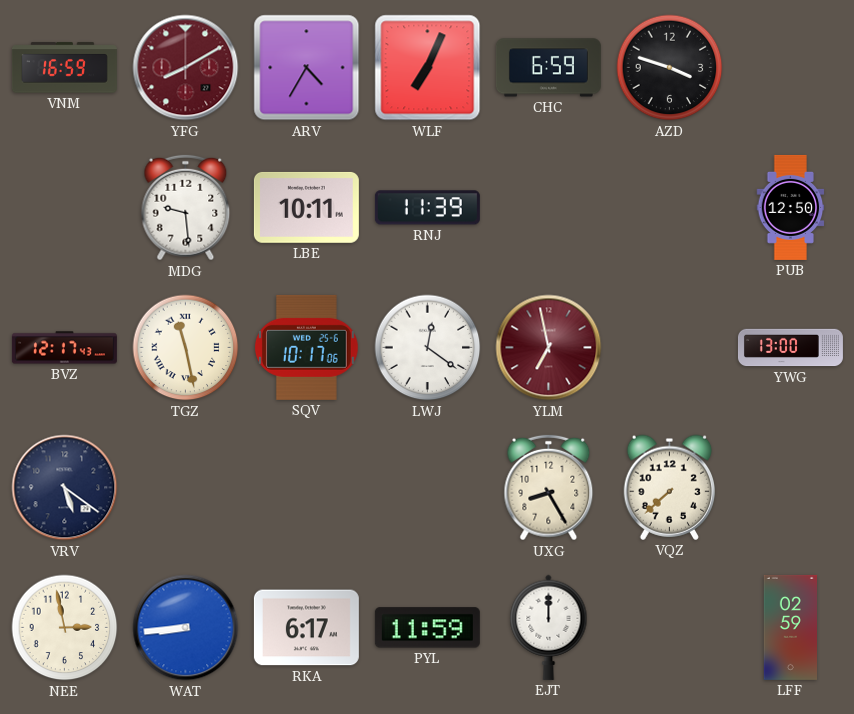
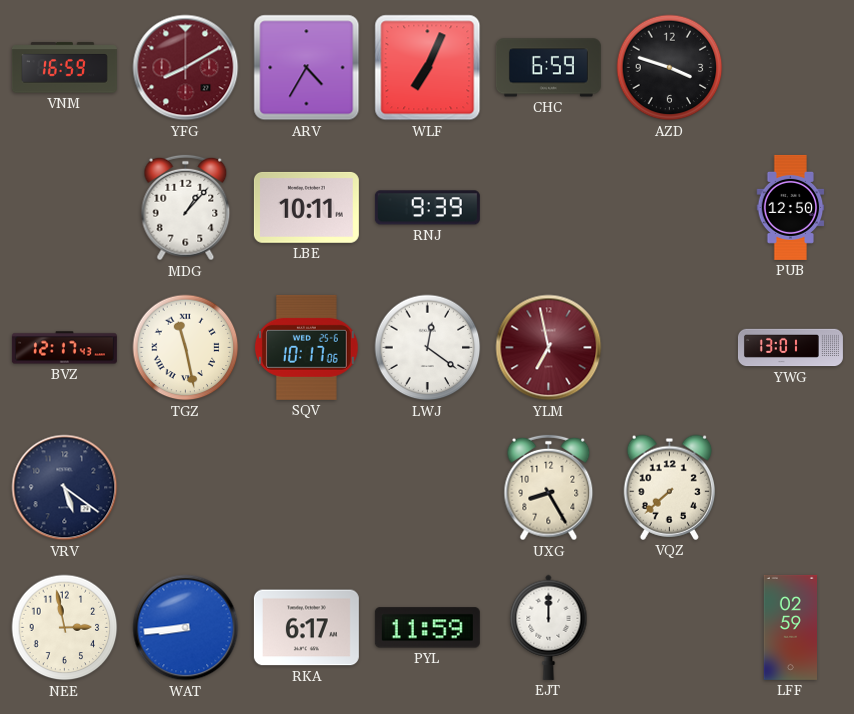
MDG: 9:29 -> 1:07
RNJ: 11:39 -> 9:39
YWG: 13:00 -> 13:01
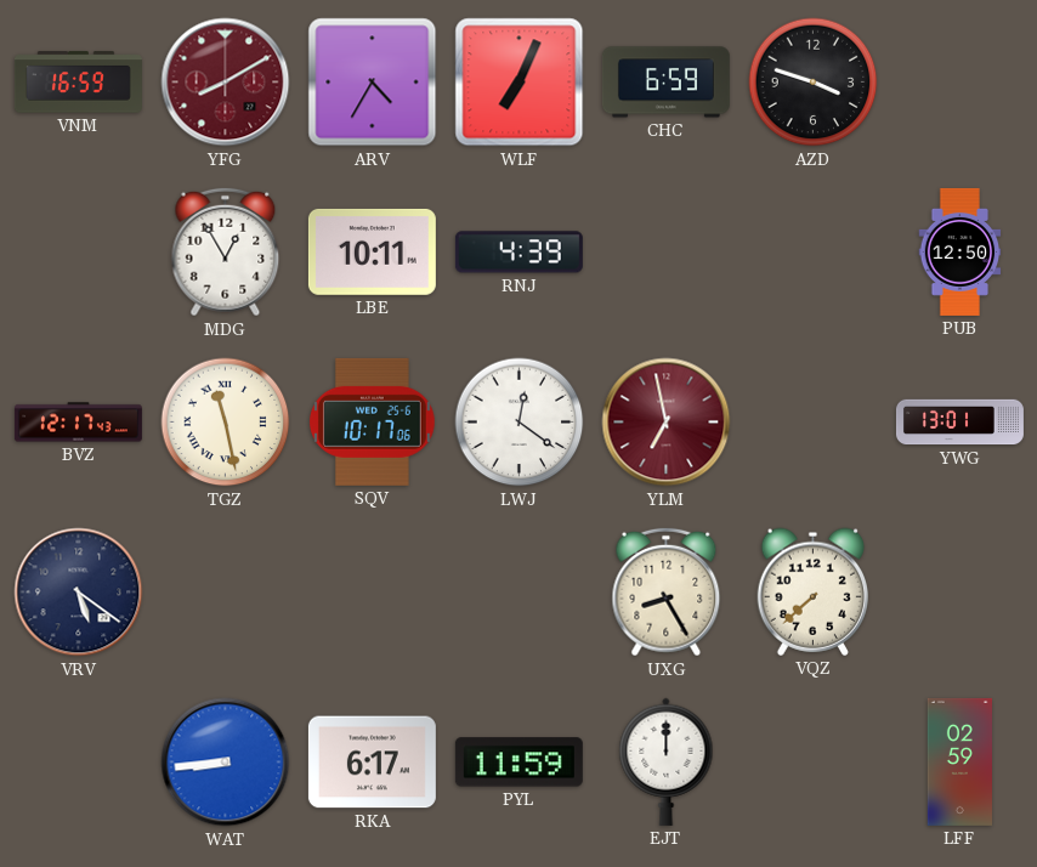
MDG: 1:07 -> 12:55
RNJ: 9:39 -> 4:39
NEE: 2:58 -> none
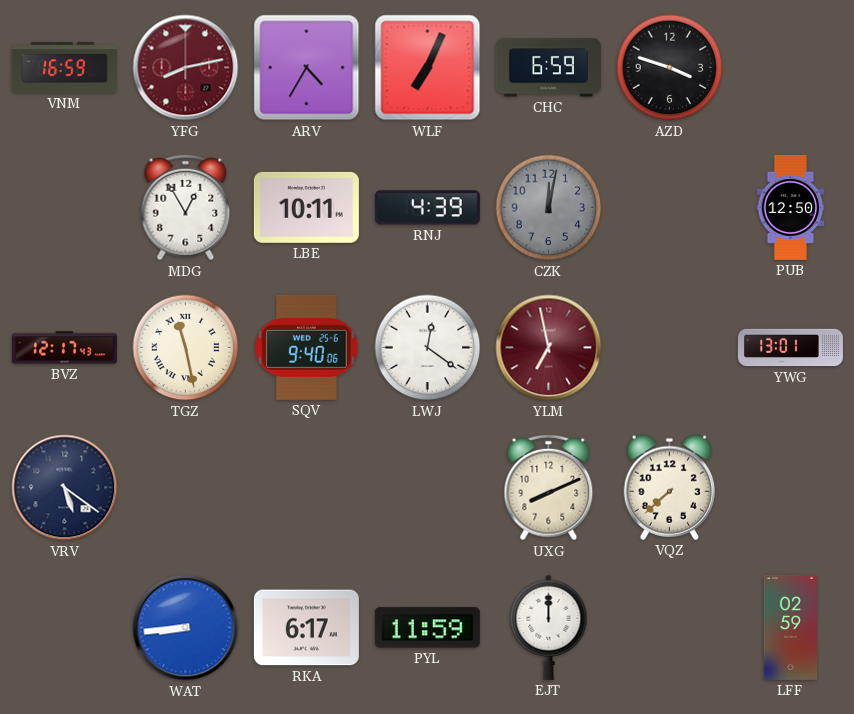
YFG: 8:10 -> 8:13
CZK: none -> 12:02
SQV: 10:17 -> 9:40
UXG: 8:25 -> 8:11
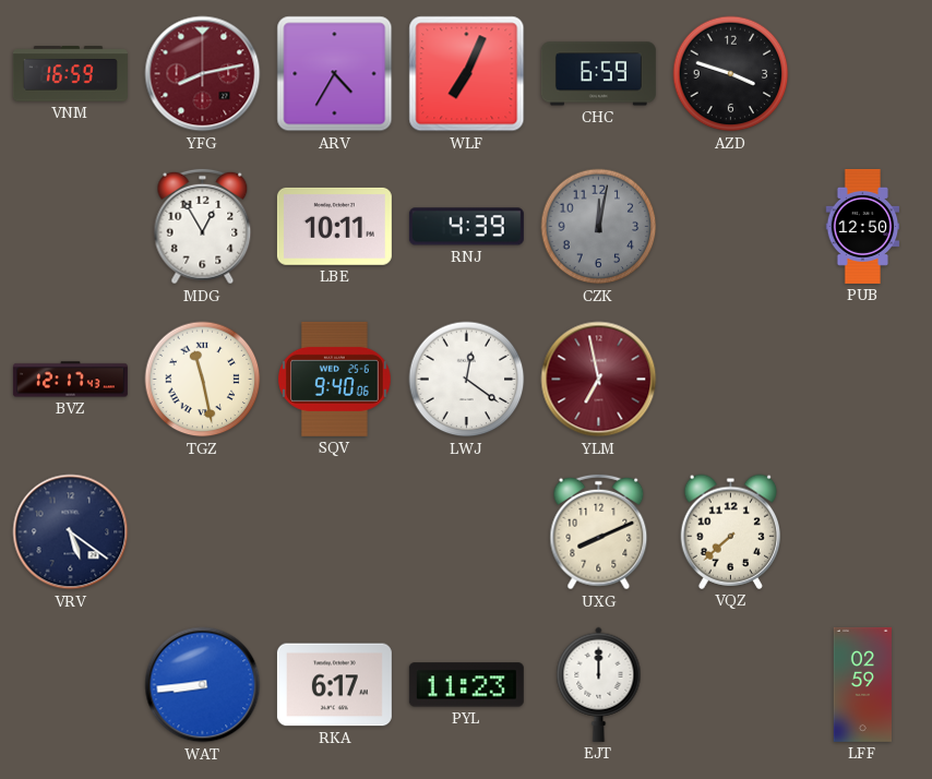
YWG: 13:01 -> none
PYL: 11:59 -> 11:23
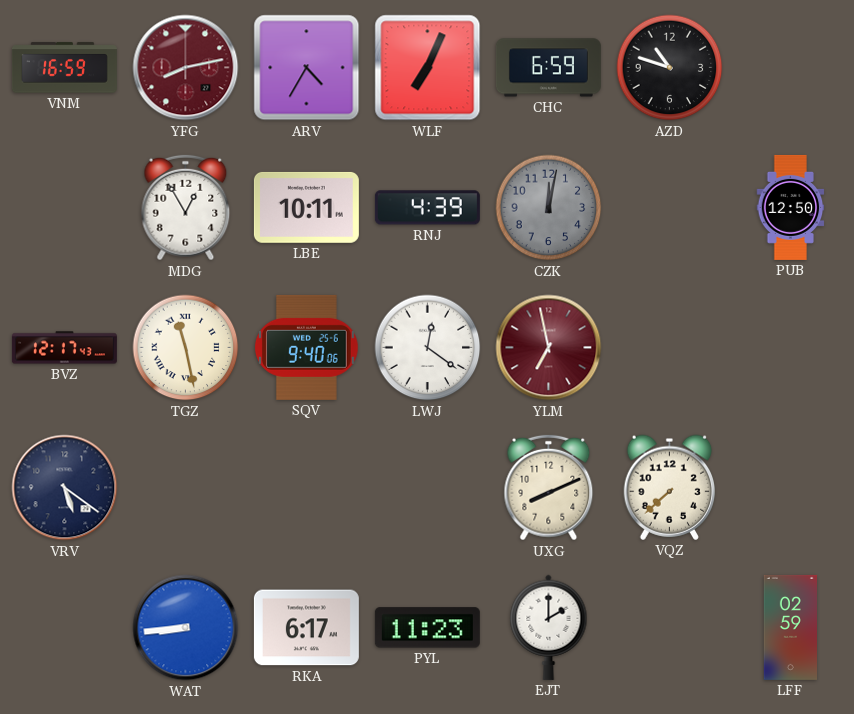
AZD: 3:48 -> 10:48
EJT: 12:00 -> 2:00
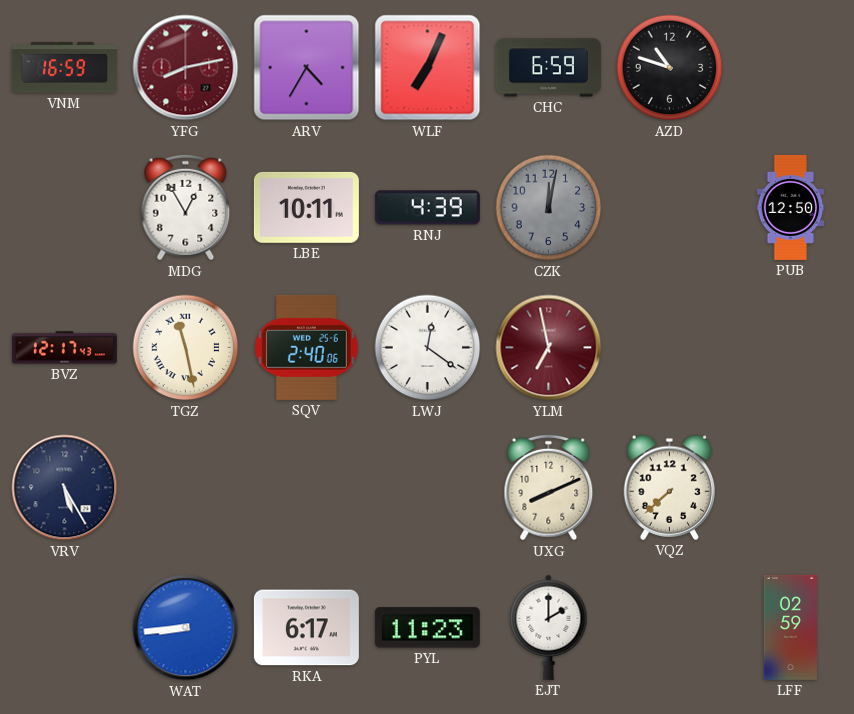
SQV: 9:40 -> 2:40
VRV: 5:21 -> 5:25
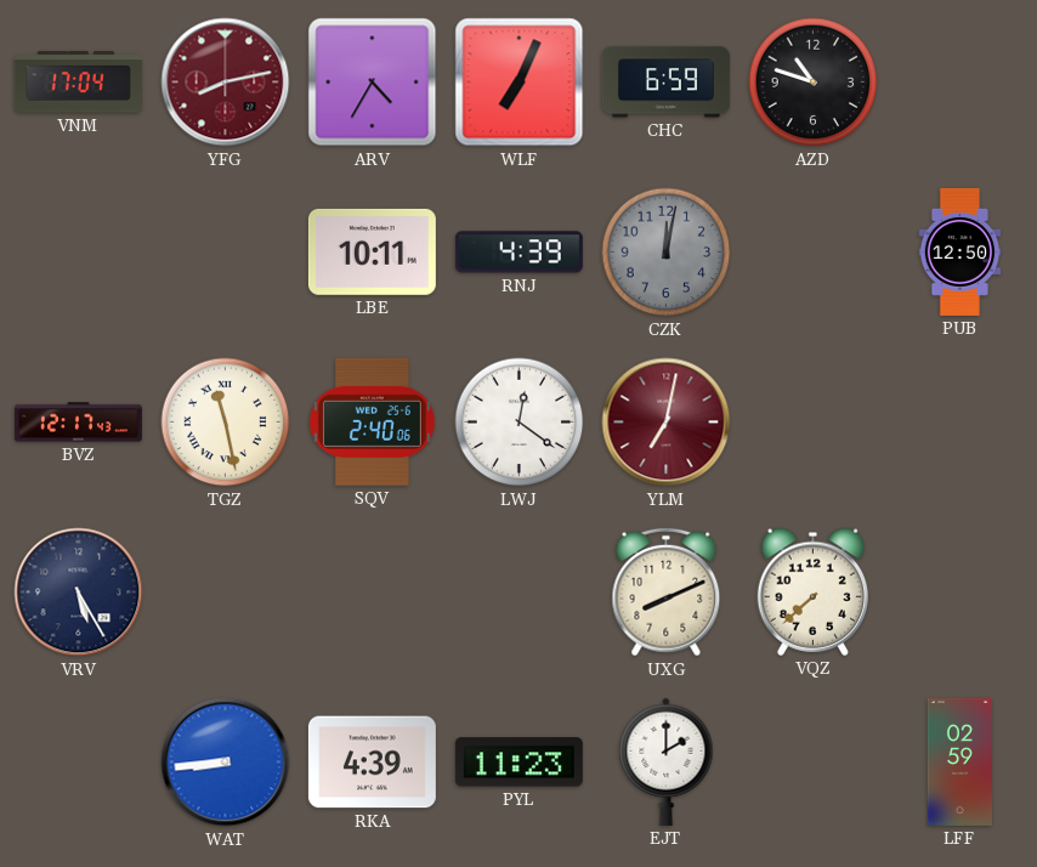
VNM: 16:59 -> 17:04
MDG: 12:55 -> none
YLM: 6:58 -> 7:02
RKA: 6:17 -> 4:39
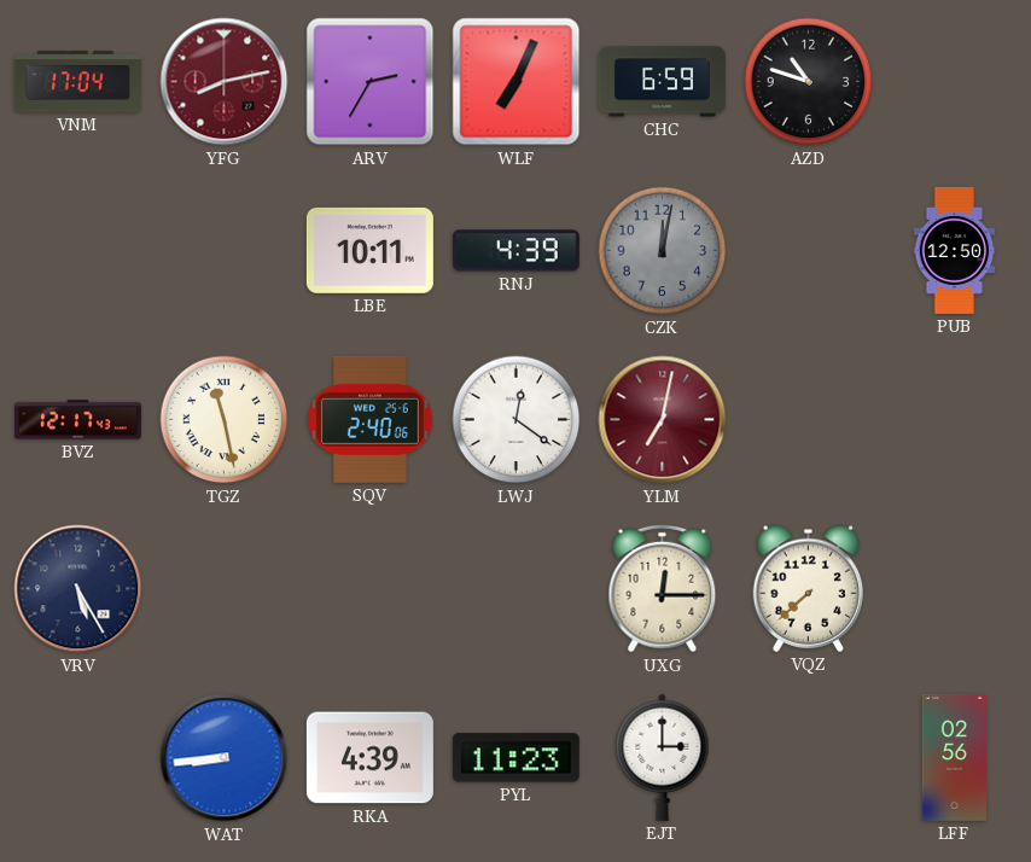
ARV: 4:35 -> 2:35
UXG: 8:11 -> 12:15
EJT: 2:00 -> 3:00
LFF: 02:59 -> 02:56
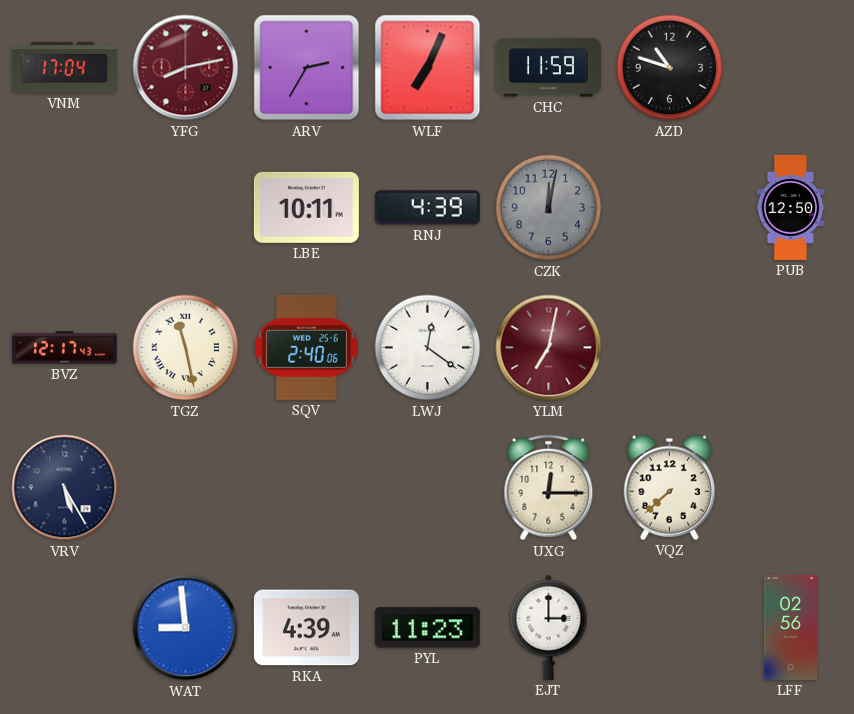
CHC: 6:59 -> 11:59
WAT: 8:44 -> 8:59
